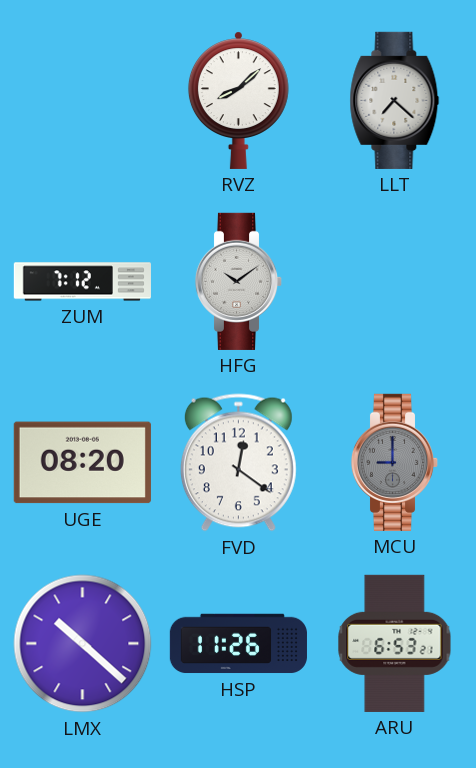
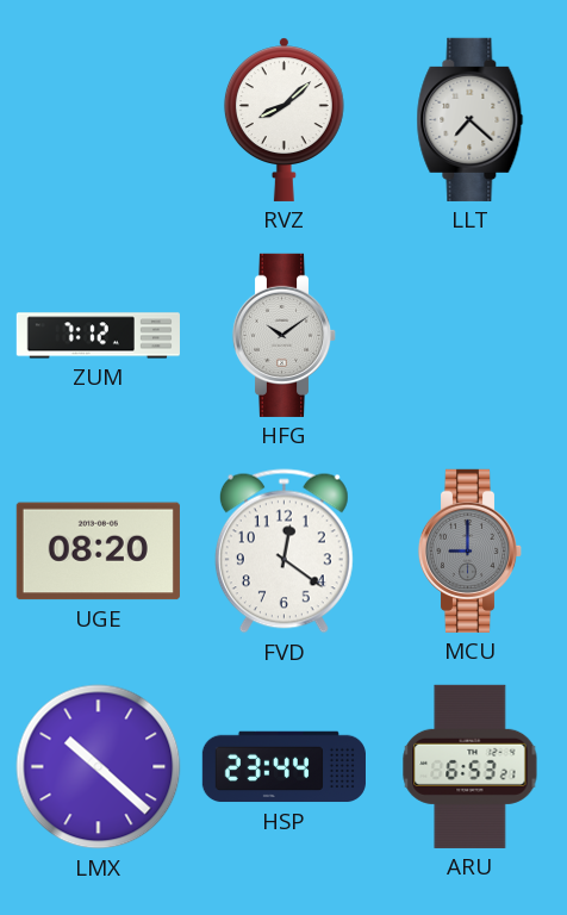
HSP: 11:26 -> 23:44
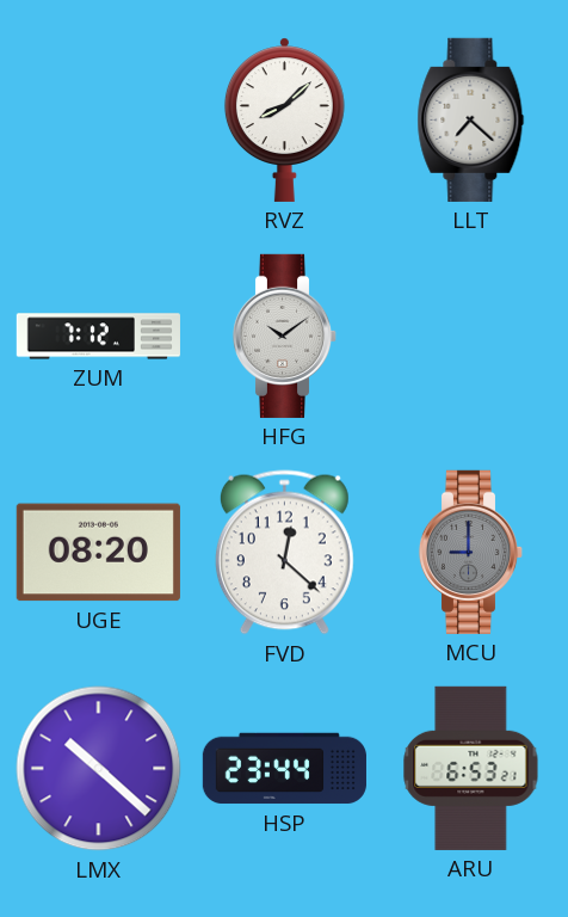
FVD: 12:21 -> 12:22
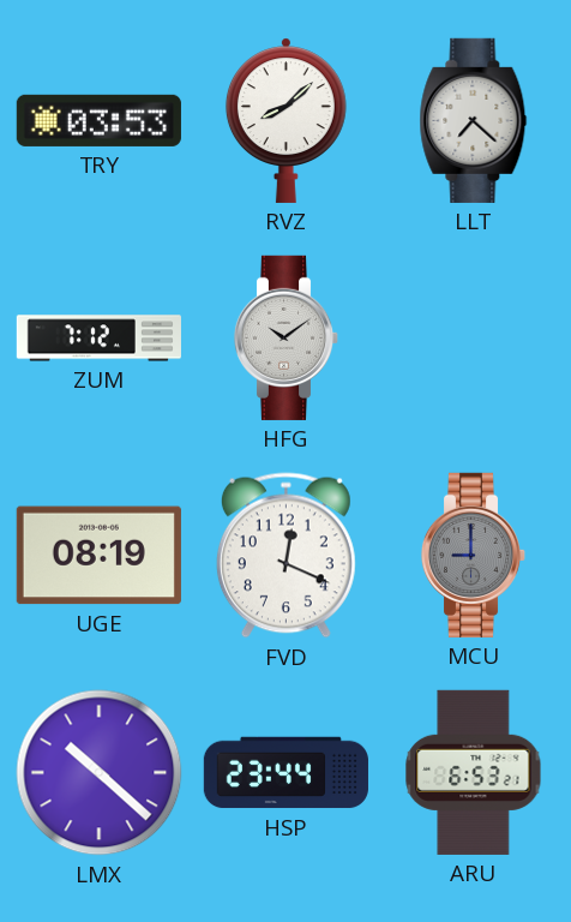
TRY: none -> 03:53
UGE: 08:20 -> 08:19
FVD: 12:22 -> 12:19
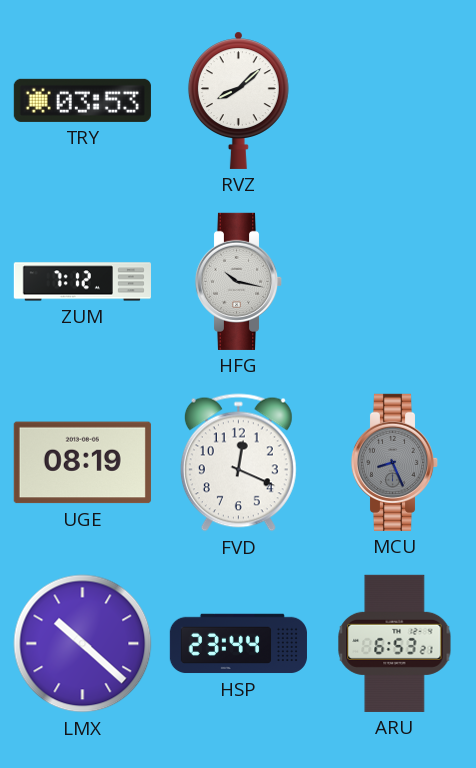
LLT: 7:22 -> none
HFG: 10:09 -> 10:17
MCU: 9:00 -> 8:26
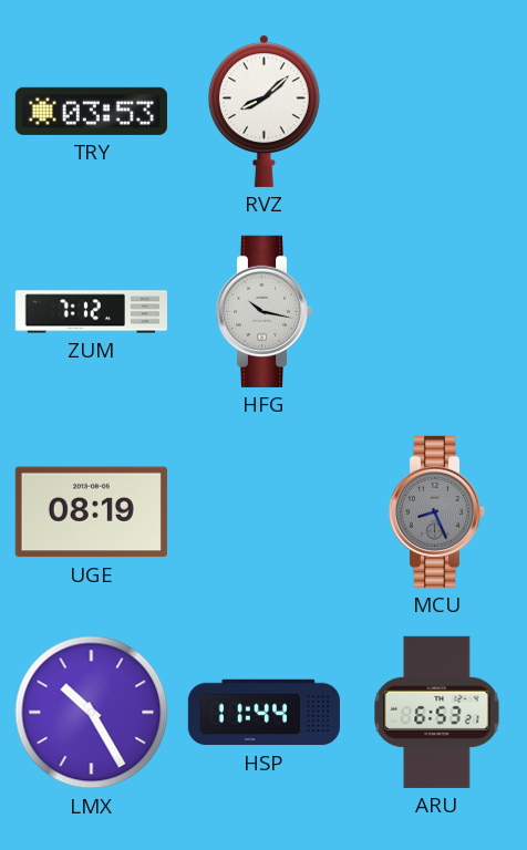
FVD: 12:19 -> none
LMX: 10:22 -> 10:25
HSP: 23:44 -> 11:44
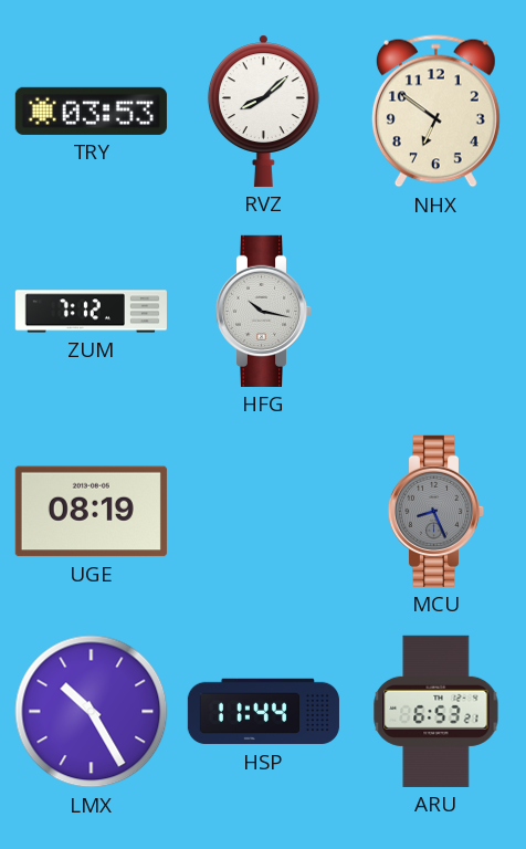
NHX: none -> 6:51
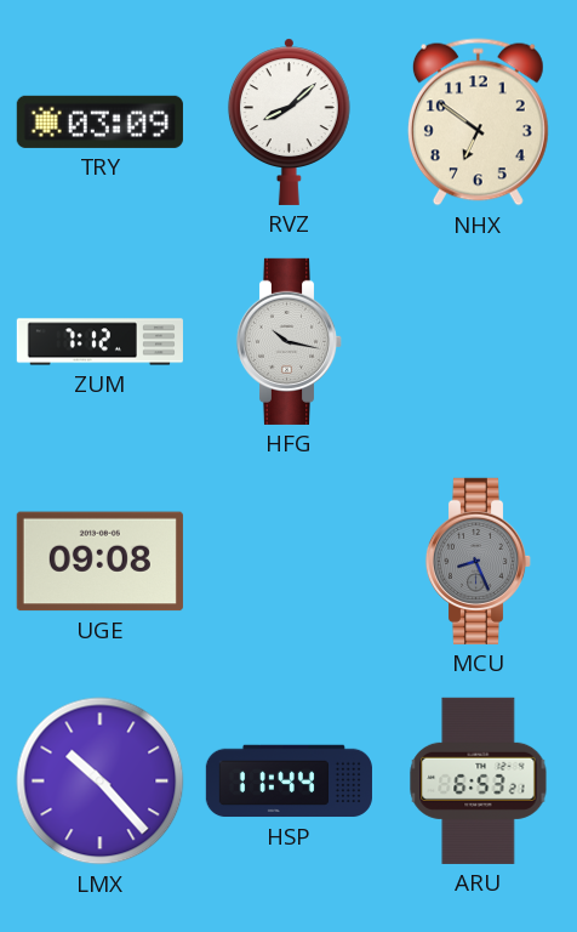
TRY: 03:53 -> 03:09
UGE: 08:19 -> 09:08
LMX: 10:25 -> 10:23
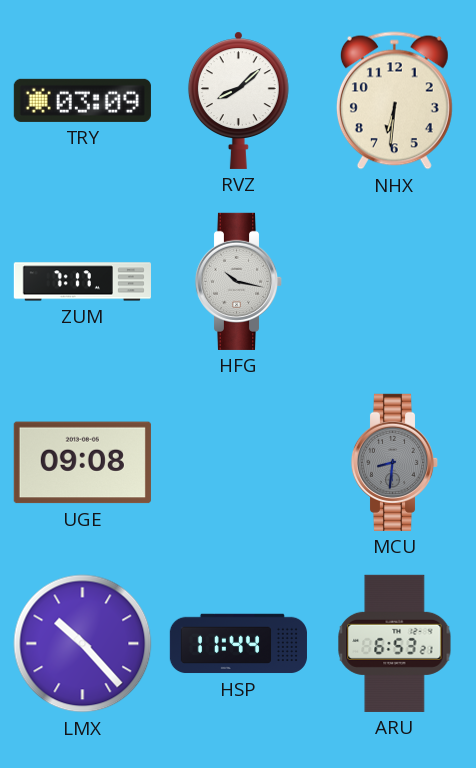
NHX: 6:51 -> 6:31
ZUM: 7:12 -> 7:17
MCU: 8:26 -> 8:31
